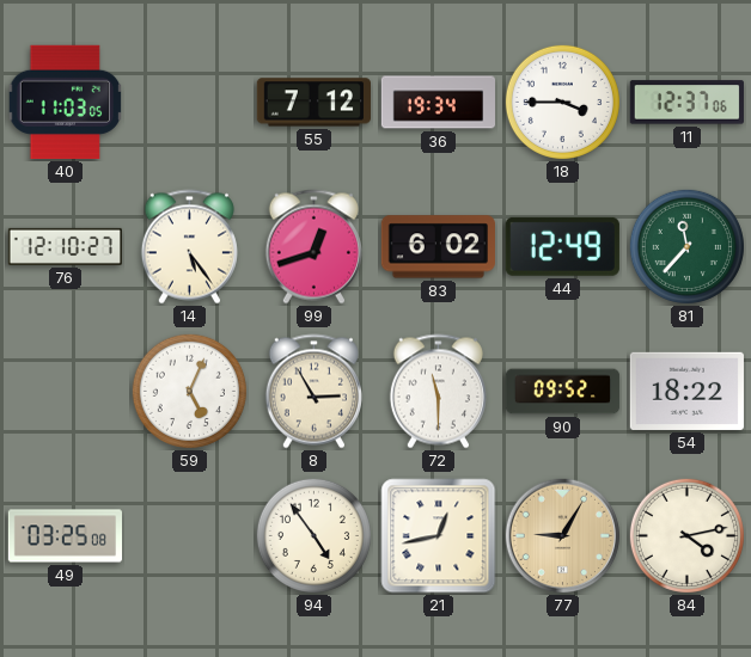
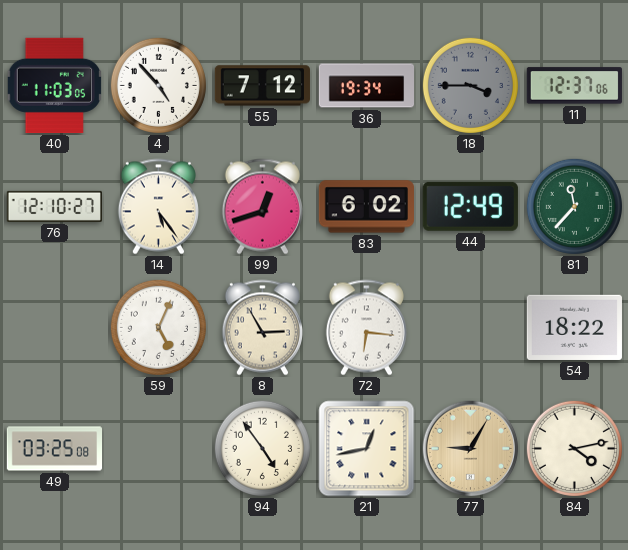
4: none -> 4:53
18 dial: white -> grey
72: 11:30 -> 6:16
90: 09:52 -> none
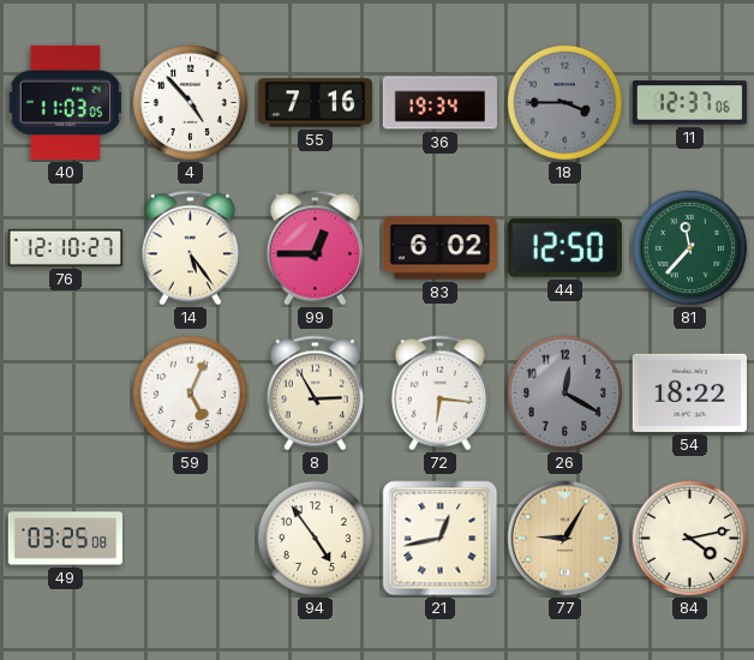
55: 7:12 -> 7:16
99: 12:42 -> 12:45
44: 12:49 -> 12:50
26: none -> 12:20
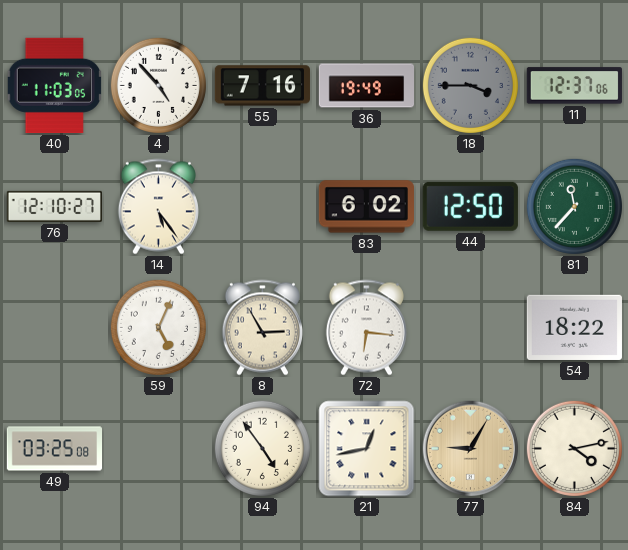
36: 19:34 -> 19:49
99: 12:45 -> none
26: 12:20 -> none
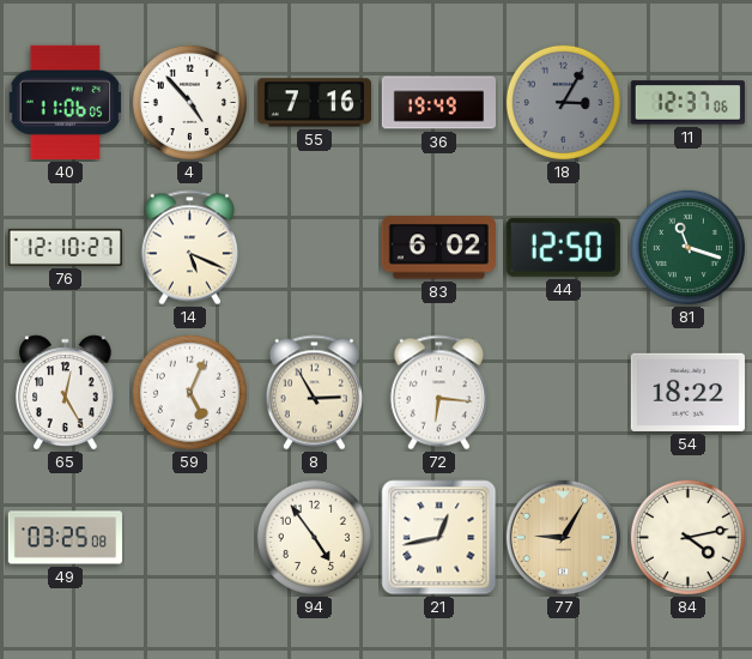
40: 11:03 -> 11:06
18: 3:45 -> 3:05
14: 5:24 -> 5:19
81: 11:37 -> 11:18
65: none -> 12:25
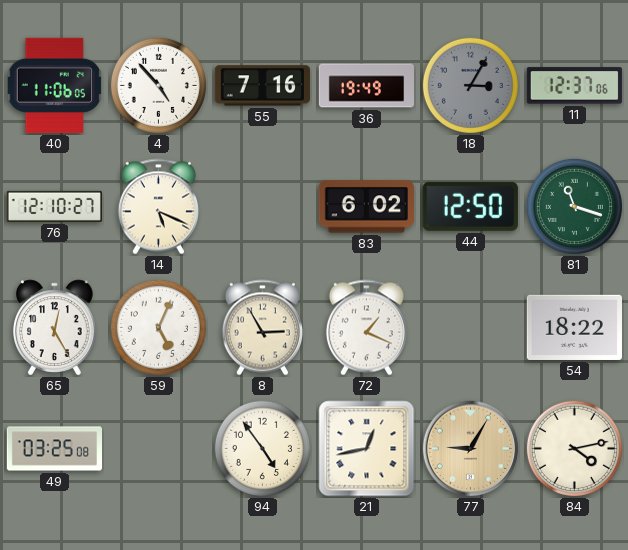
72: 6:16 -> 1:19
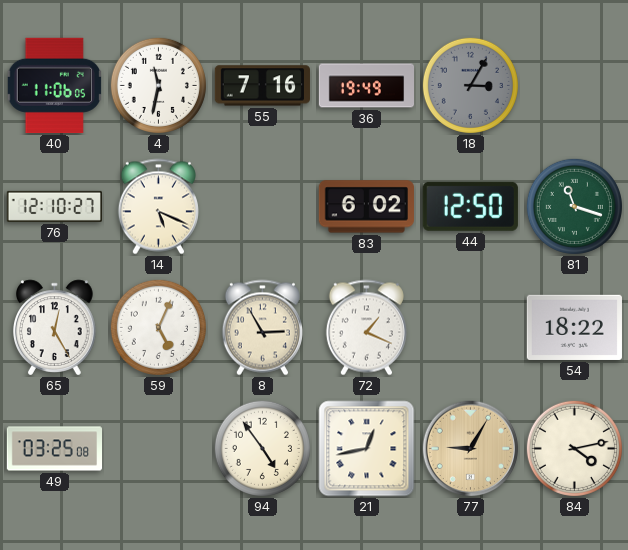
4: 4:53 -> 11:32
11: 12:37 -> none
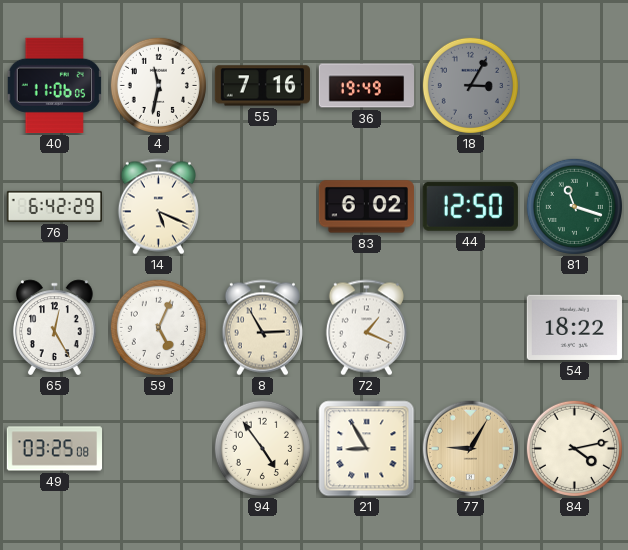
76: 12:10 -> 6:42
21: 12:43 -> 8:55
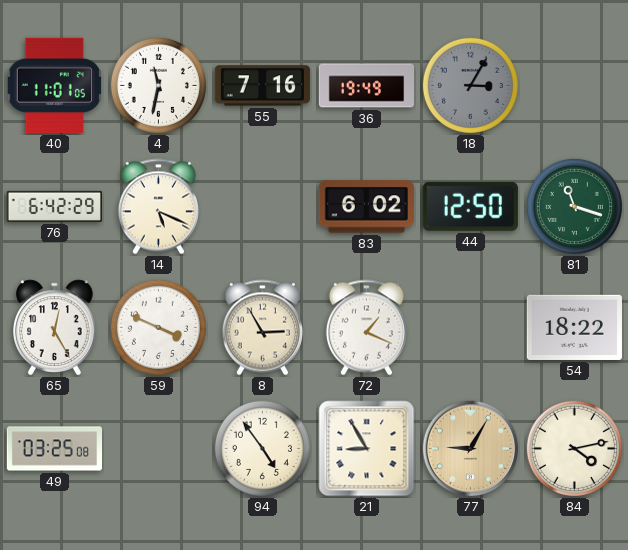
40: 11:06 -> 11:01
59: 5:04 -> 3:49
